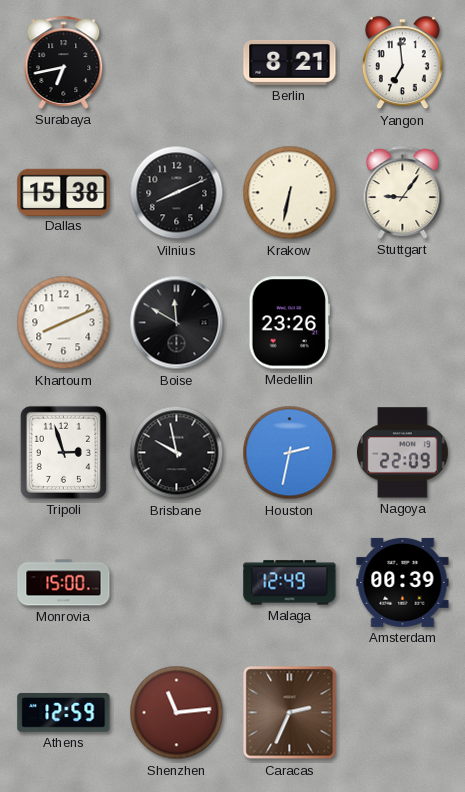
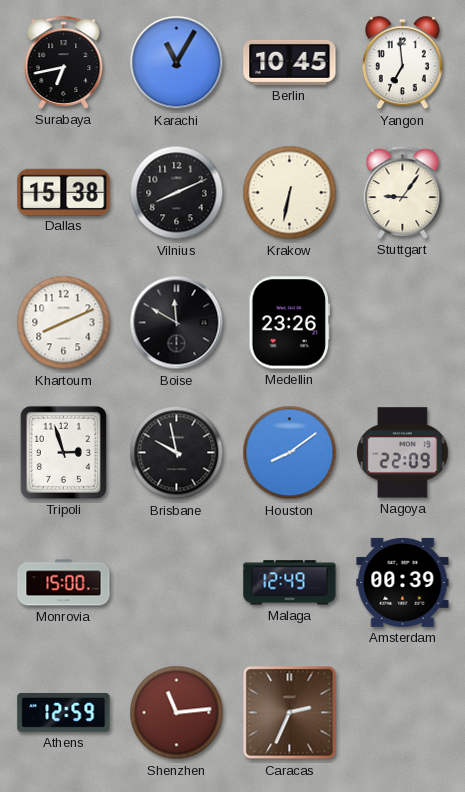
Karachi: none -> 11:05
Berlin: 8:21 -> 10:45
Houston: 2:32 -> 8:09
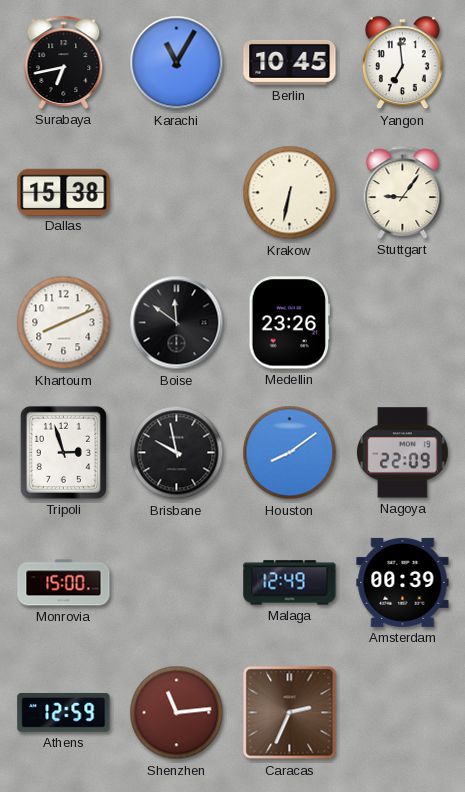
Vilnius: 8:11 -> none
Boise: 11:50 -> 11:51
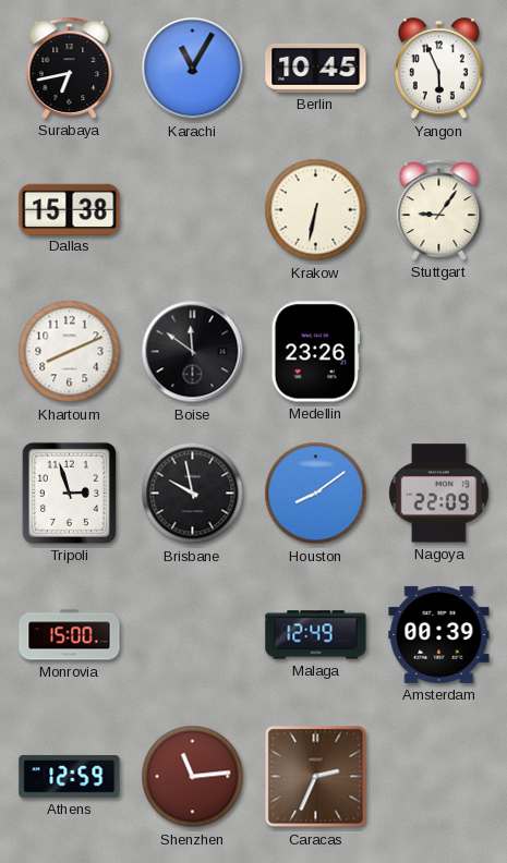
Yangon: 6:59 -> 5:56
